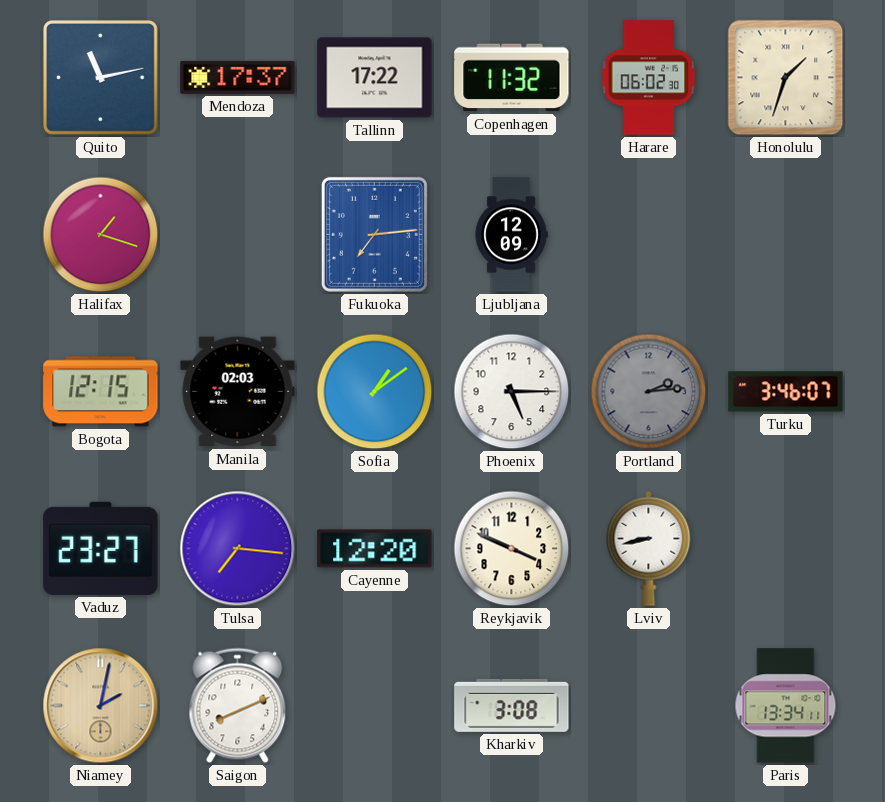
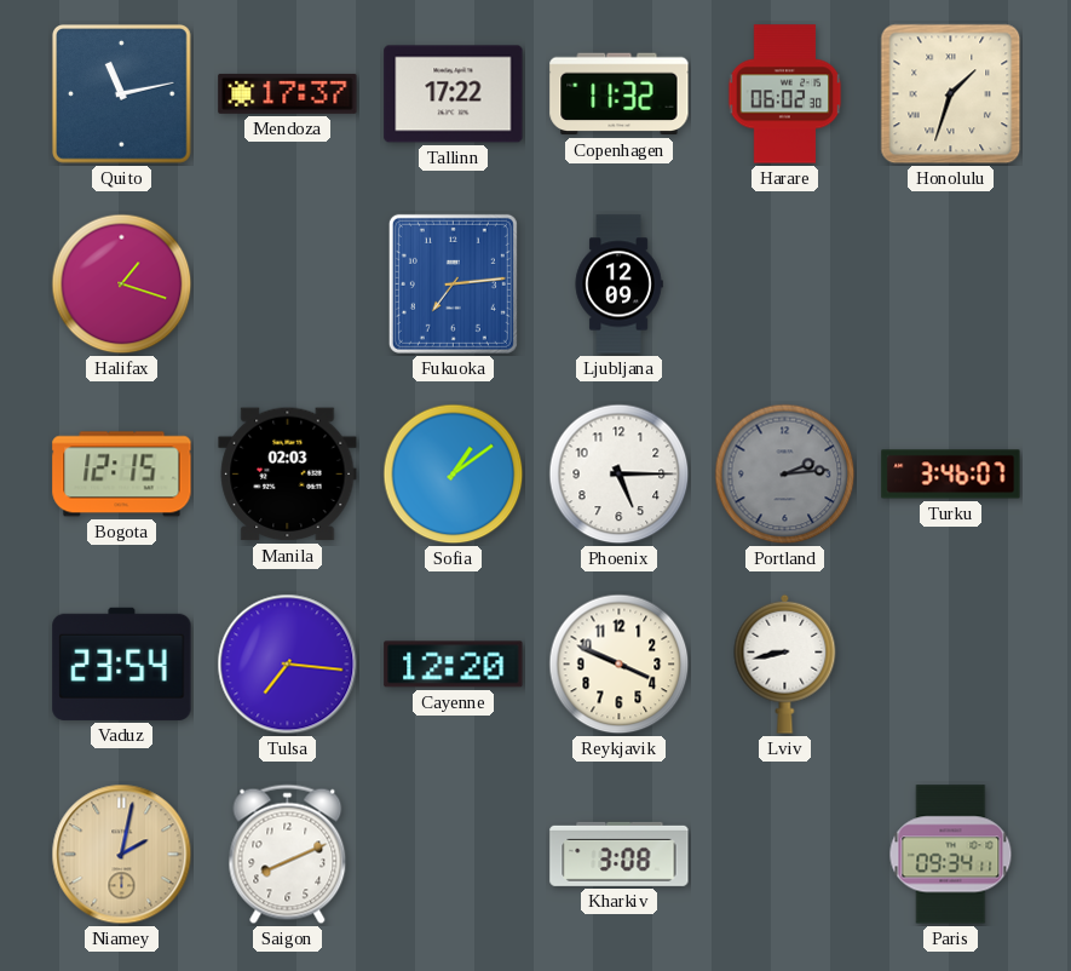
Vaduz: 23:27 -> 23:54
Paris: 13:34 -> 09:34
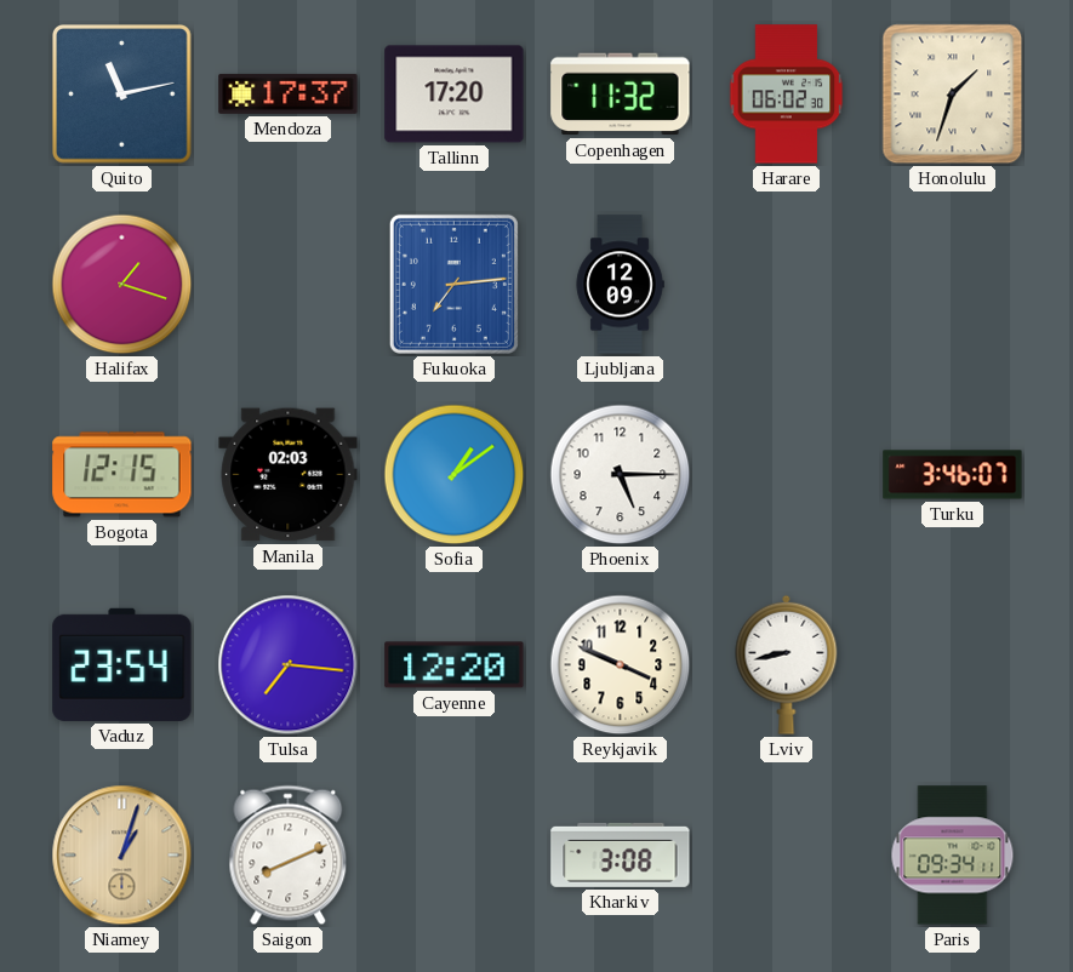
Tallinn: 17:22 -> 17:20
Portland: 2:14 -> none
Niamey: 2:02 -> 1:03
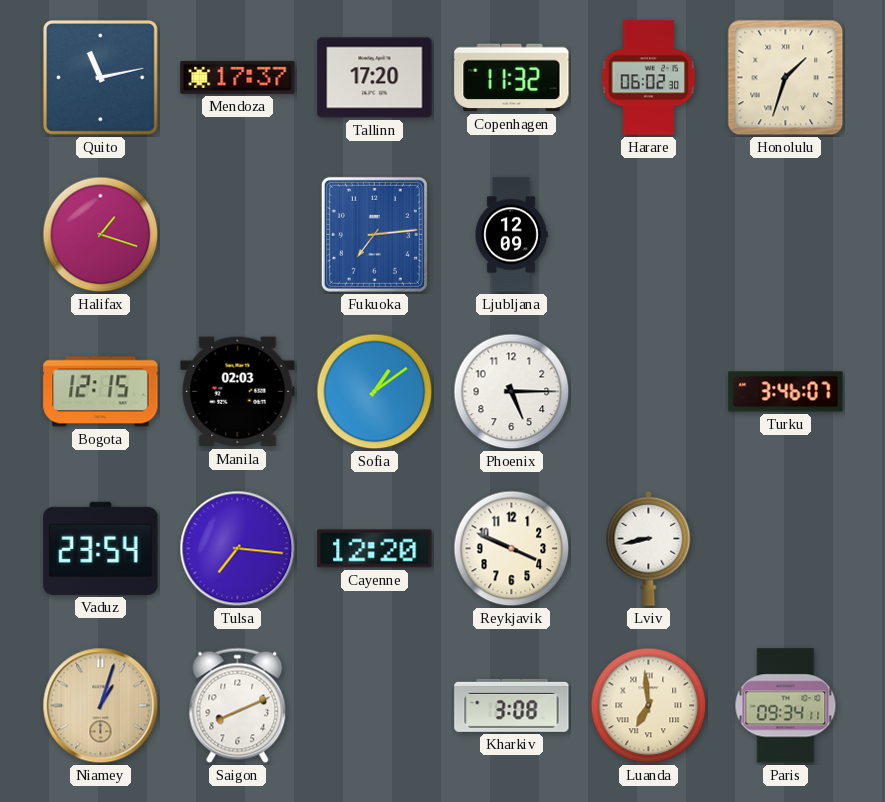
Luanda: none -> 6:59
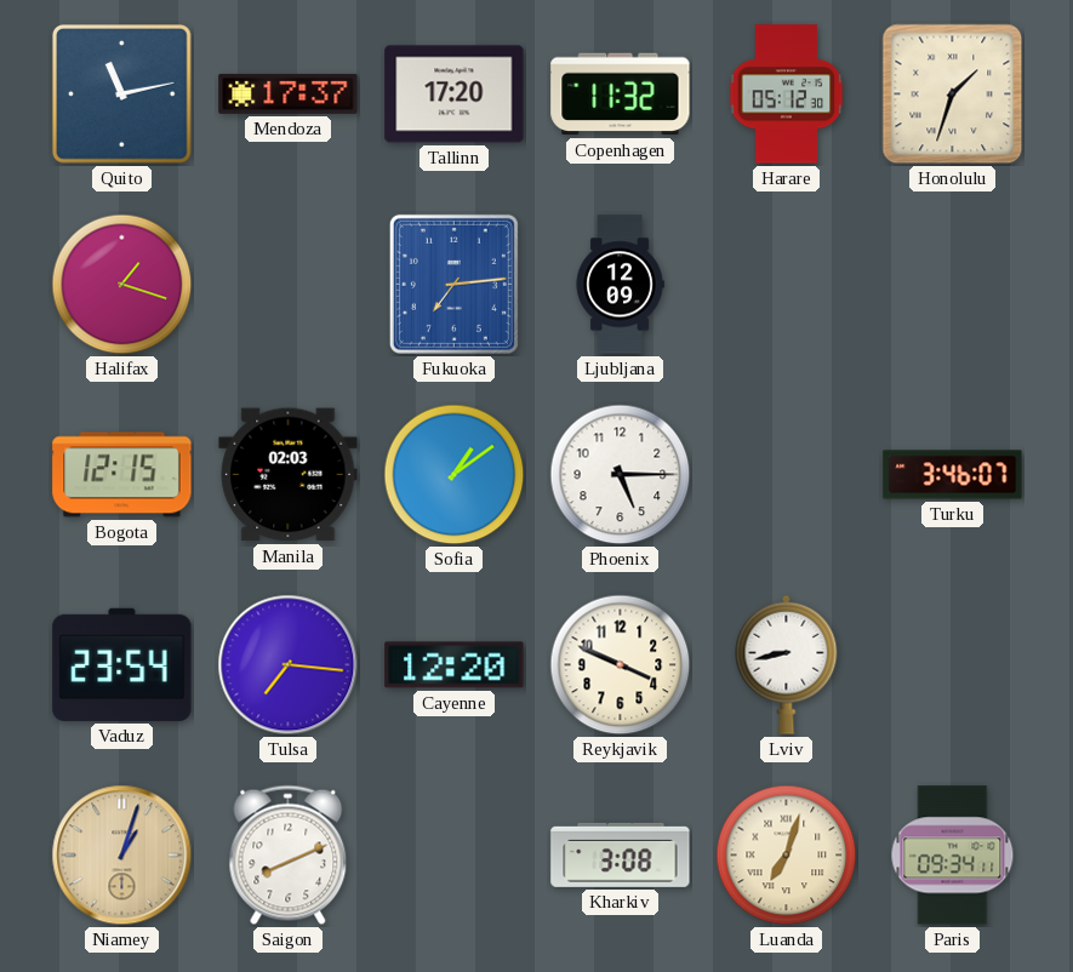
Harare: 06:02 -> 05:12
Luanda: 6:59 -> 7:03
